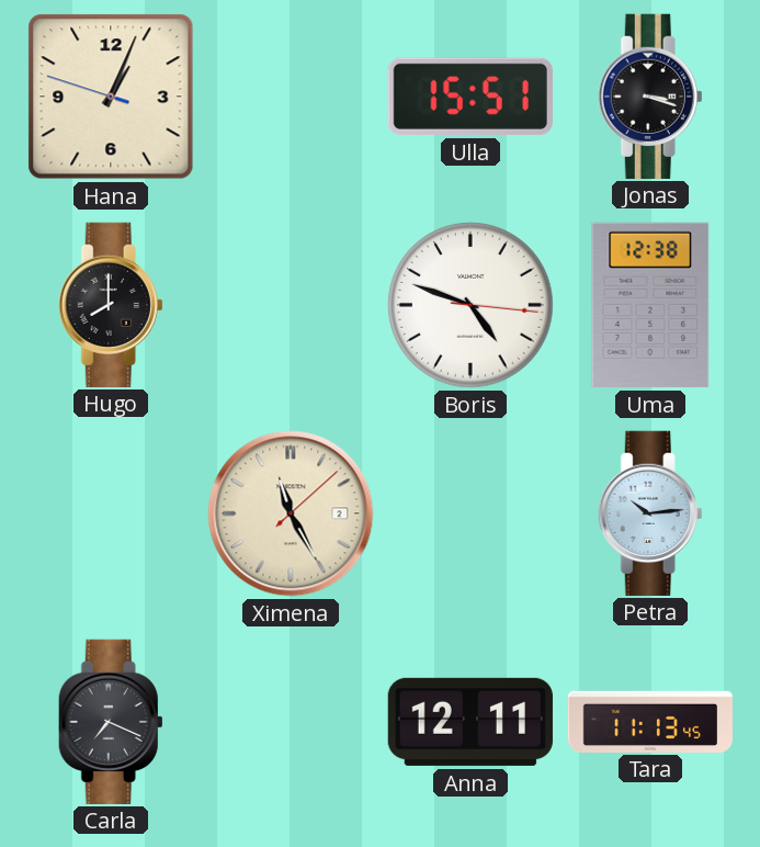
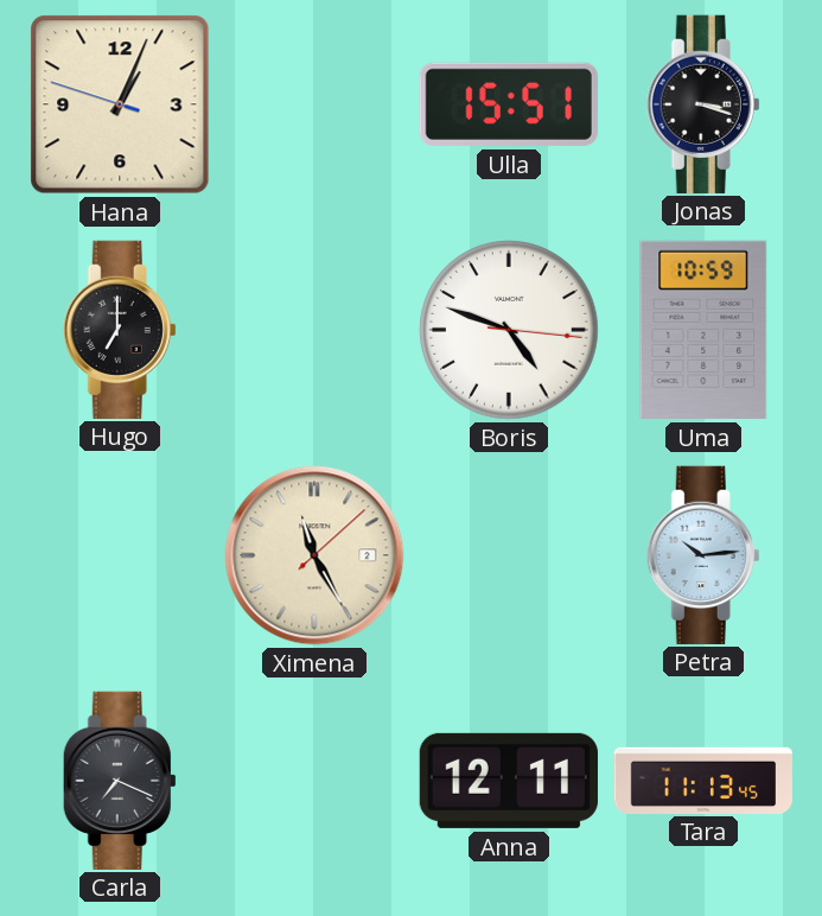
Hugo: 8:00 -> 7:00
Uma: 12:38 -> 10:59
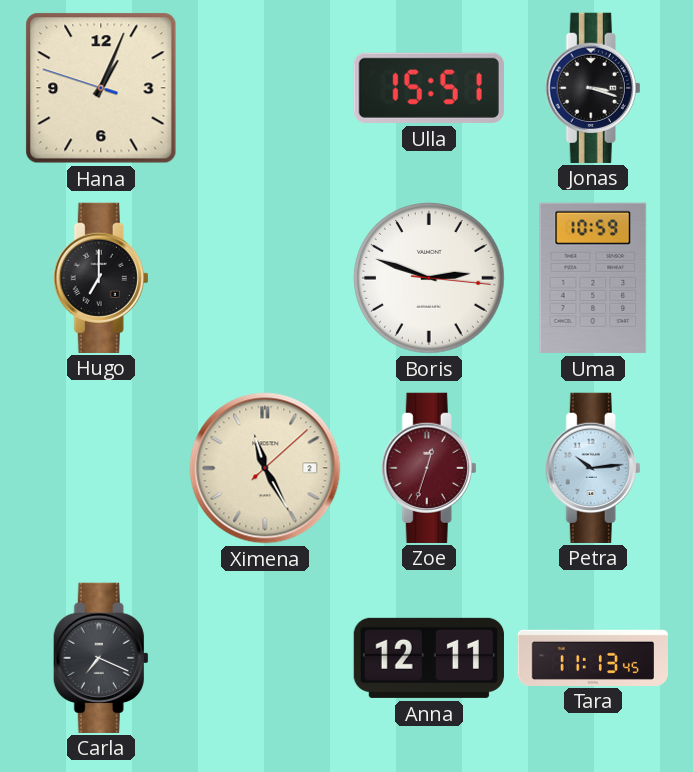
Boris: 4:48 -> 2:48
Zoe: none -> 12:33
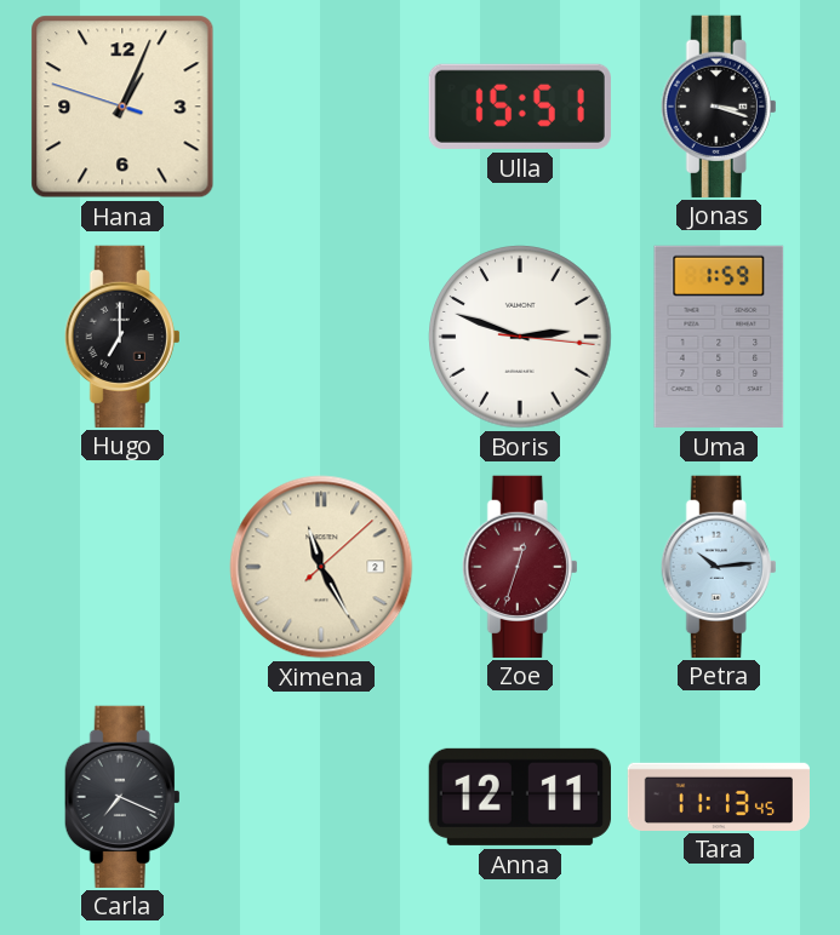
Uma: 10:59 -> 1:59
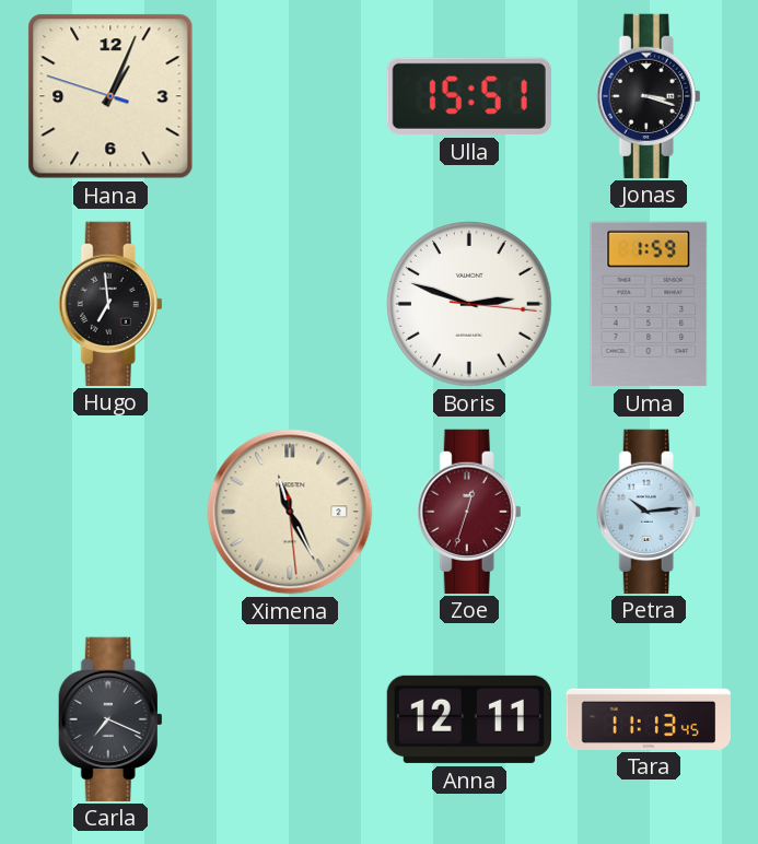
Hugo: 7:00 -> 6:59
Ximena: 11:25:08 -> 11:25:29
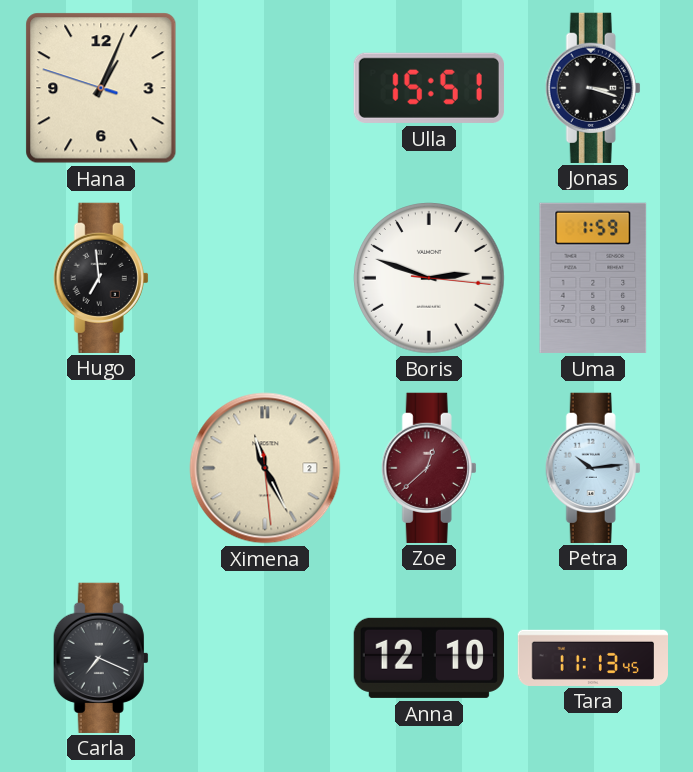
Zoe: 12:33 -> 12:38
Anna: 12:11 -> 12:10
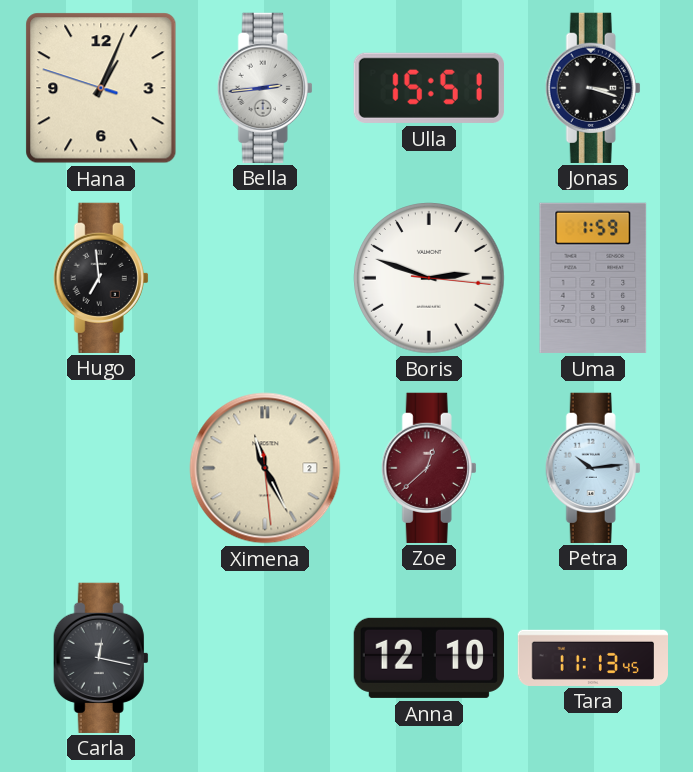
Bella: none -> 2:44
Carla: 7:19 -> 12:17
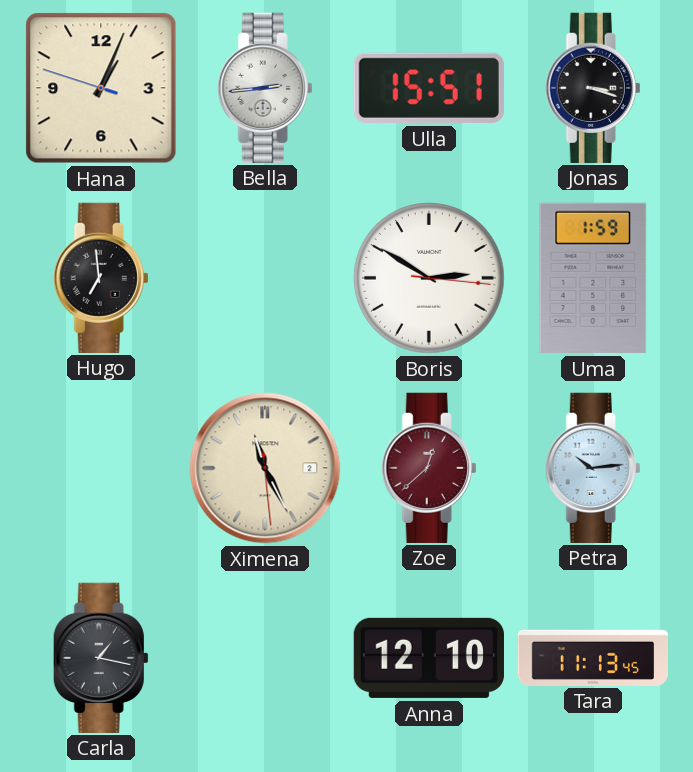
Boris: 2:48 -> 2:50
Carla: 12:17 -> 1:17
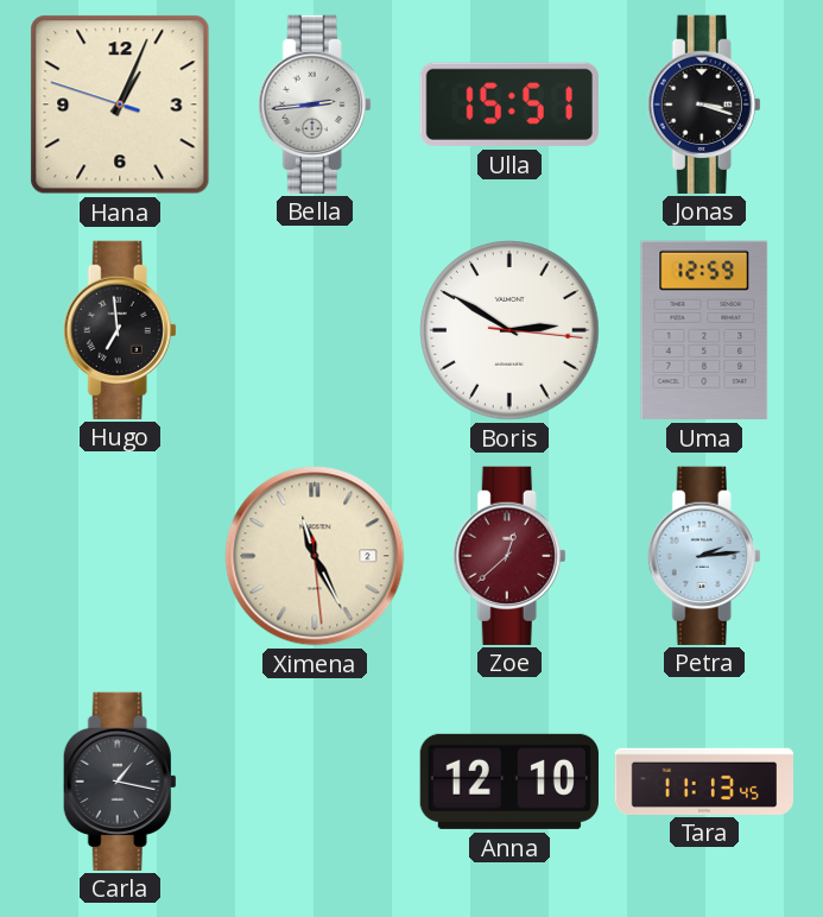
Uma: 1:59 -> 12:59
Petra: 10:14 -> 2:14
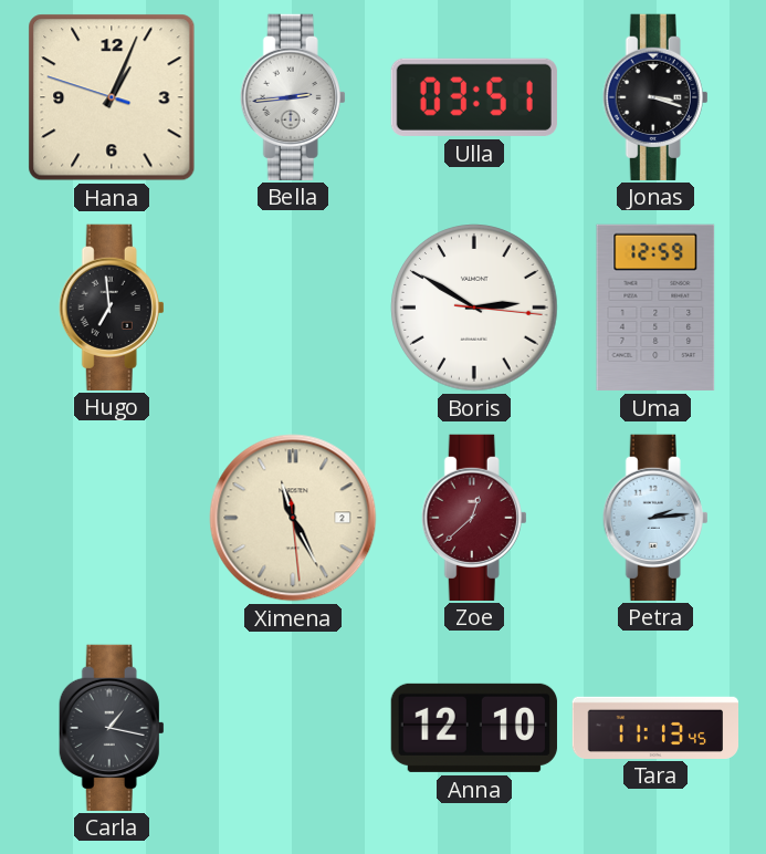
Ulla: 15:51 -> 03:51
